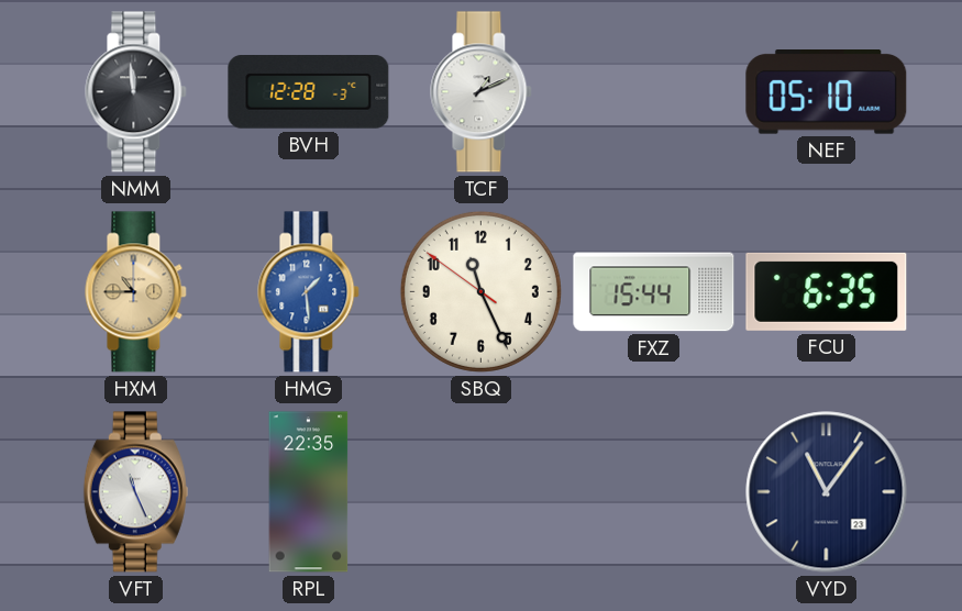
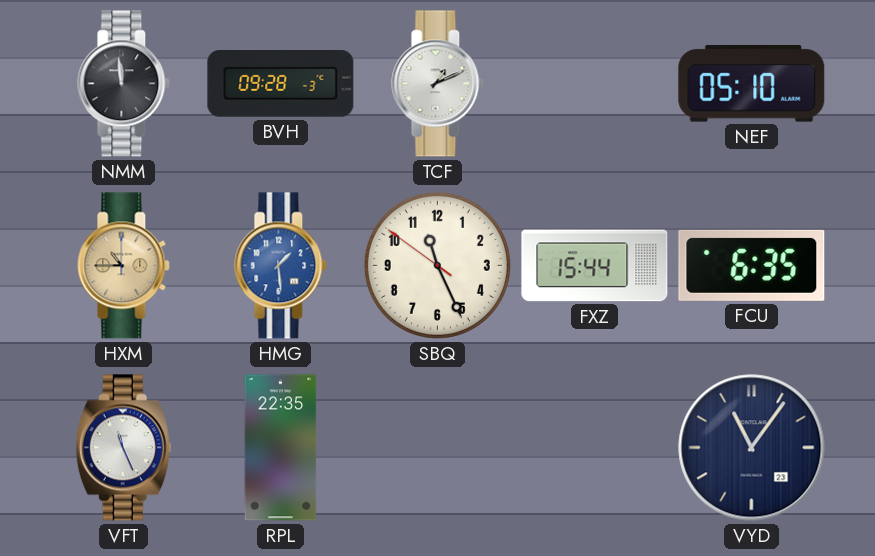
BVH: 12:28 -> 09:28
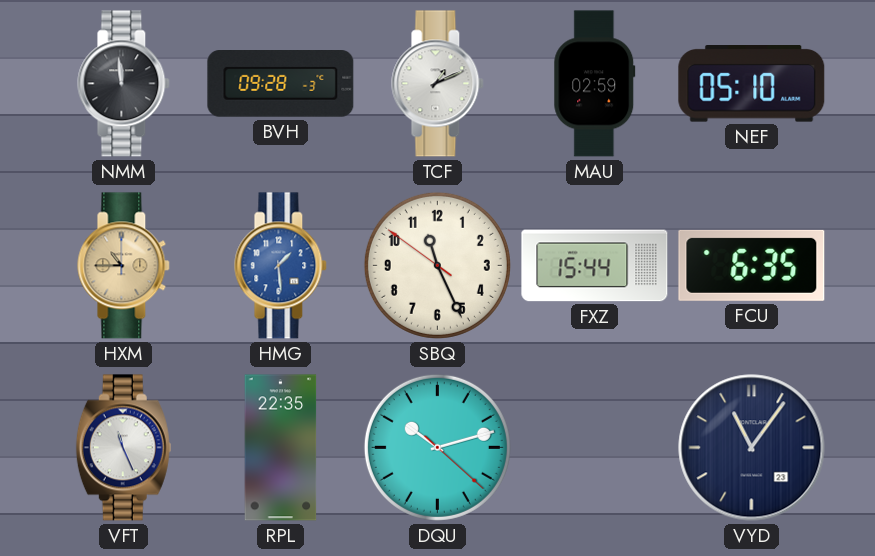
MAU: none -> 02:59
DQU: none -> 10:12
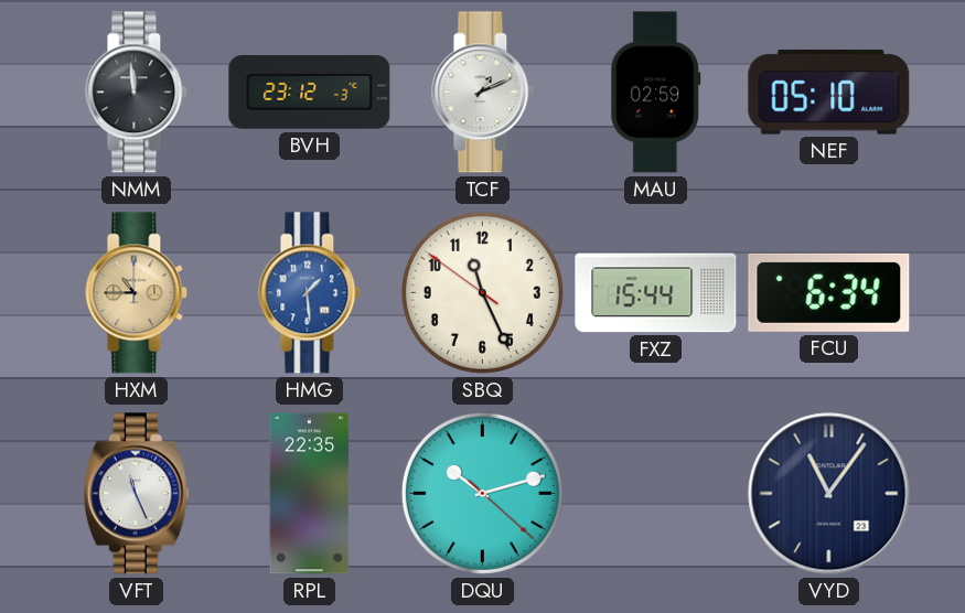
BVH: 09:28 -> 23:12
FCU: 6:35 -> 6:34
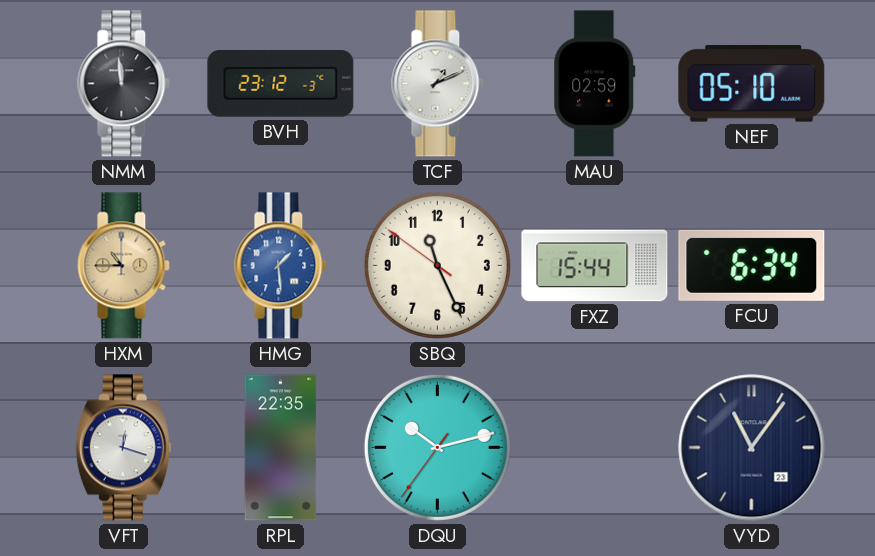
VFT: 11:26 -> 12:18
DQU: 10:12:22 -> 10:12:36
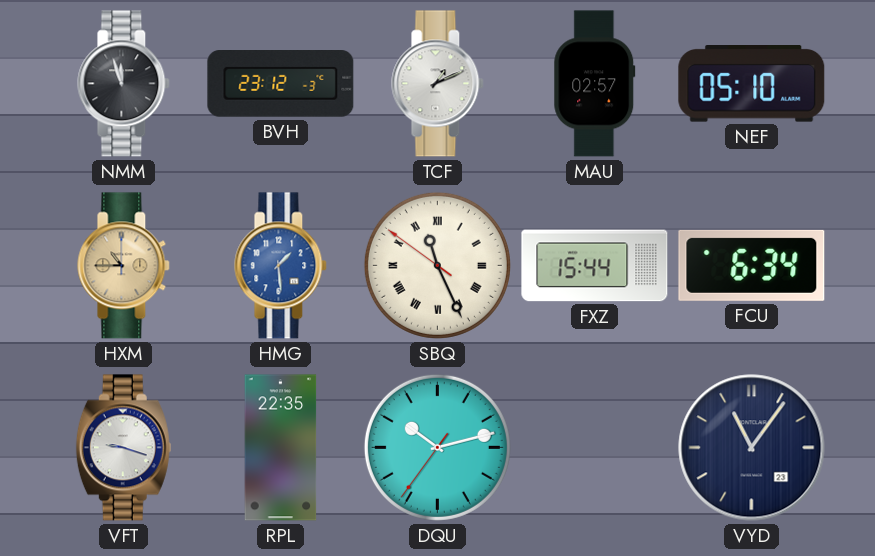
NMM: 11:59 -> 11:57
MAU: 02:59 -> 02:57
SBQ numerals: Arabic -> Roman
VFT: 12:18 -> 9:18
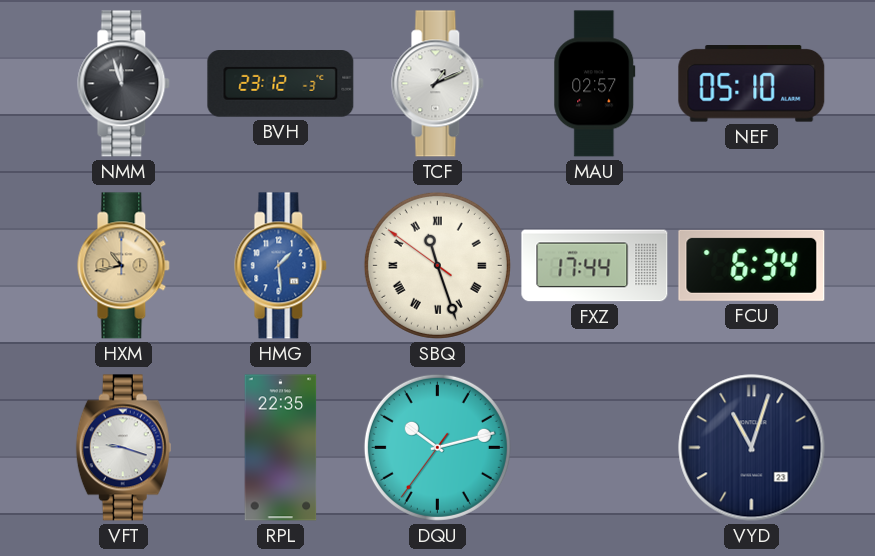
HXM: 10:45 -> 10:43
SBQ: 11:25 -> 11:26
FXZ: 15:44 -> 17:44
VYD: 11:06 -> 11:03
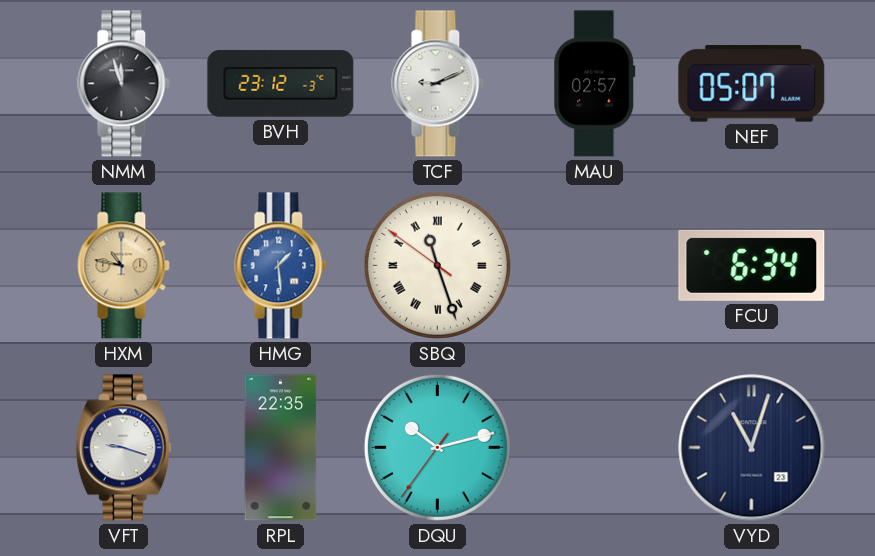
TCF: 1:11 -> 9:11
NEF: 05:10 -> 05:07
HXM: 10:43 -> 10:47
FXZ: 17:44 -> none
